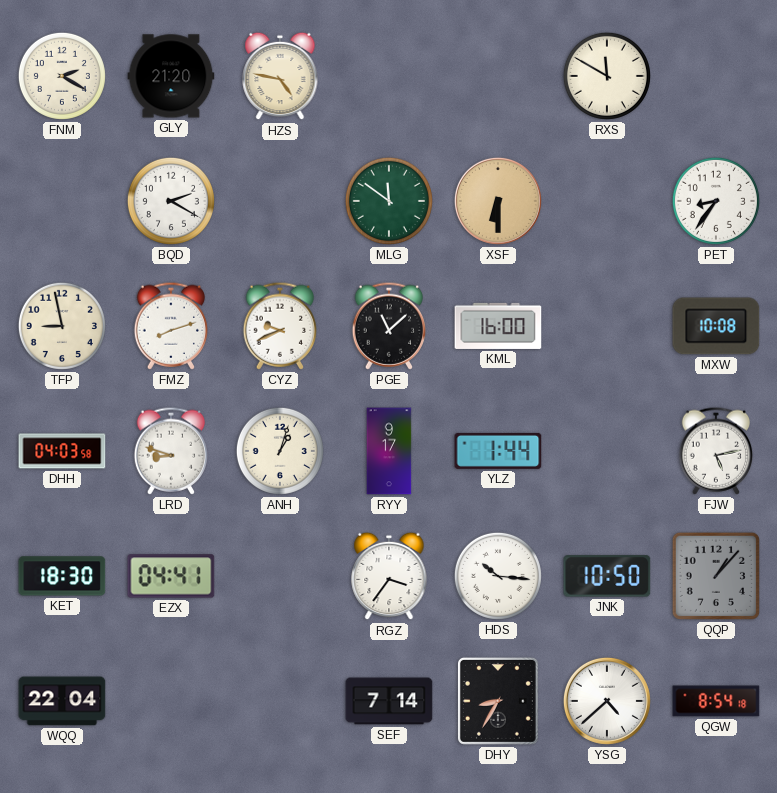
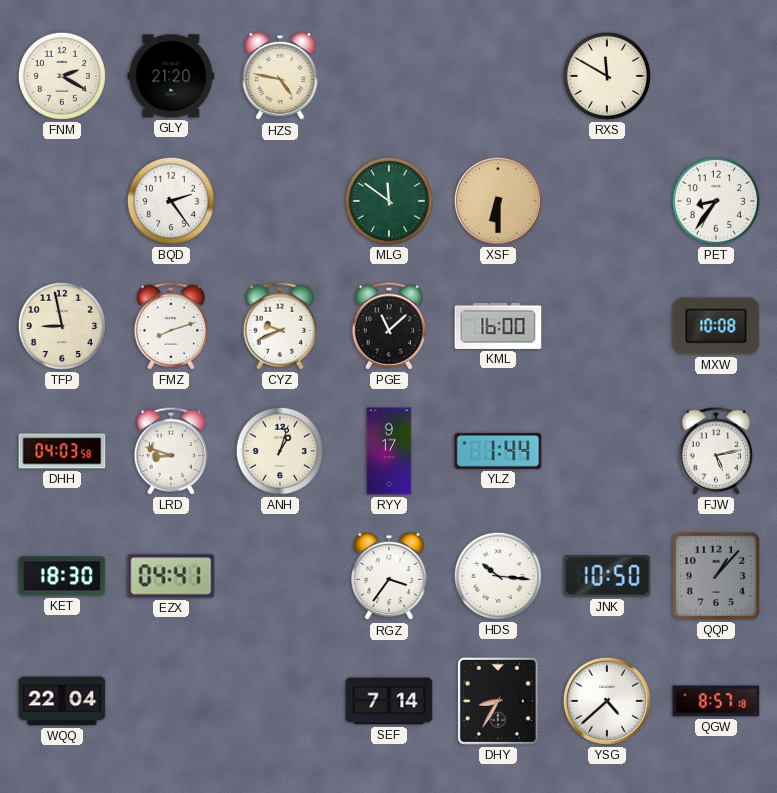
BQD: 2:20 -> 2:24
QGW: 8:54 -> 8:57
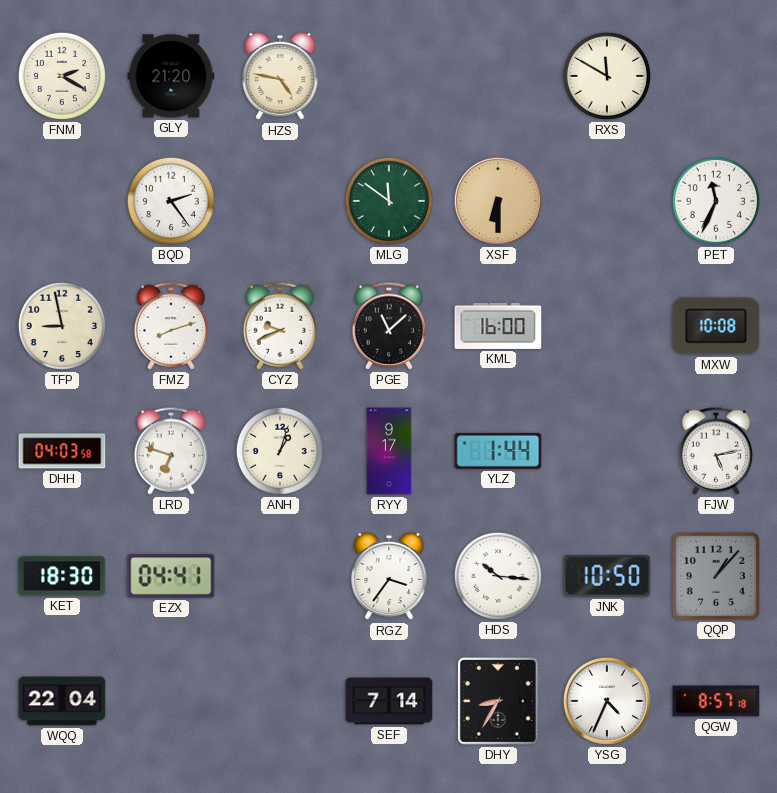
PET: 8:36 -> 11:34
LRD: 8:48 -> 6:48
YSG: 4:38 -> 4:34
